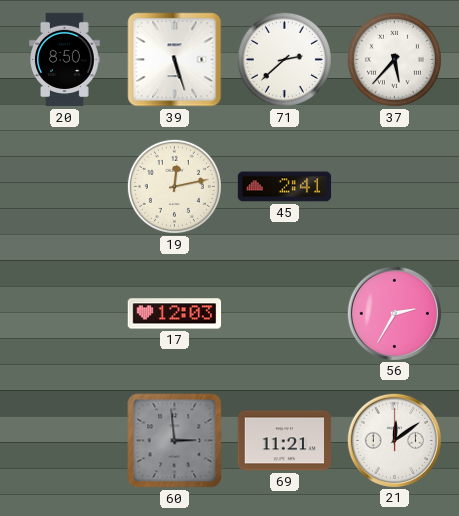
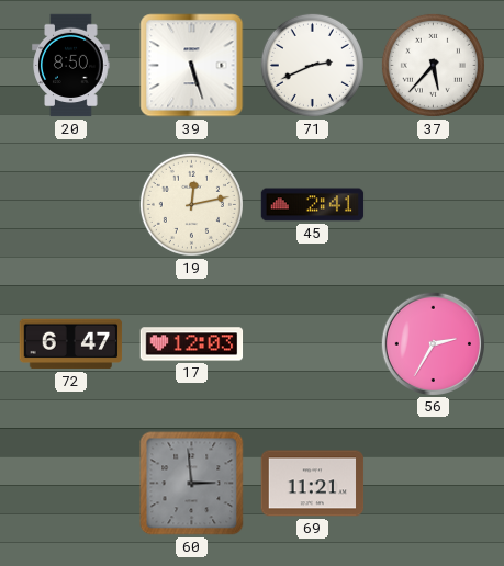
71: 2:38 -> 2:41
72: none -> 6:47
21: 12:09 -> none
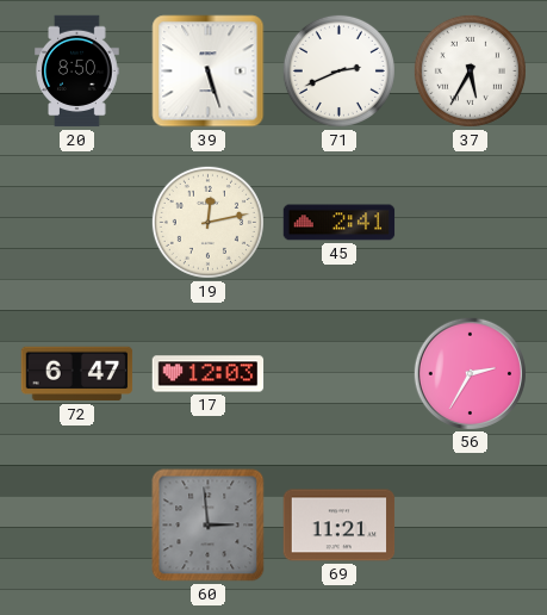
37: 5:37 -> 5:35
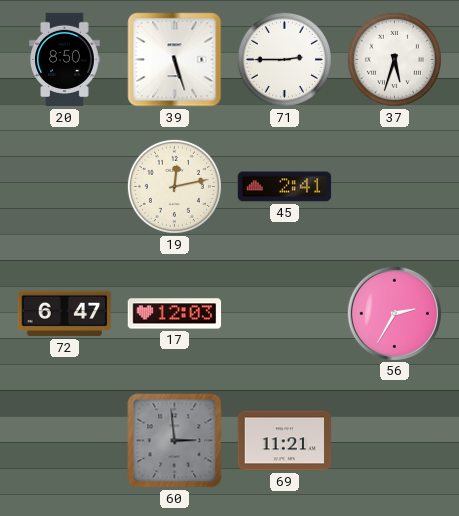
71: 2:41 -> 2:45
37: 5:35 -> 5:33
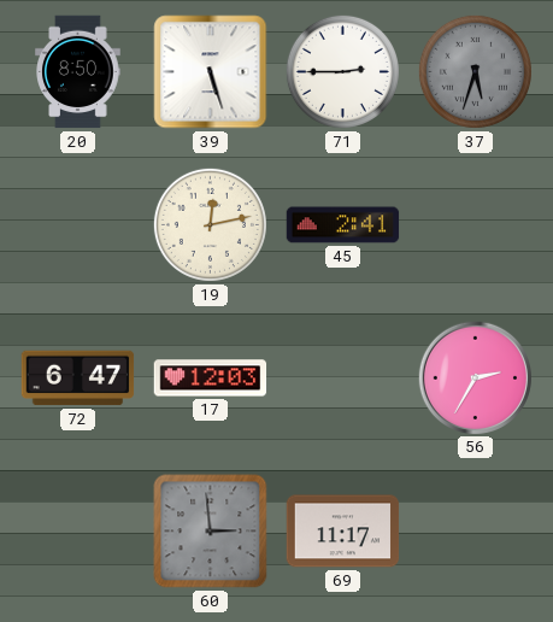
37 dial: white -> grey
69: 11:21 -> 11:17
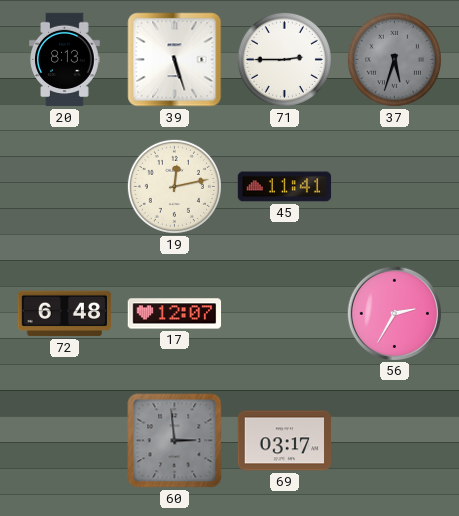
20: 8:50 -> 8:13
45: 2:41 -> 11:41
72: 6:47 -> 6:48
17: 12:03 -> 12:07
69: 11:17 -> 03:17
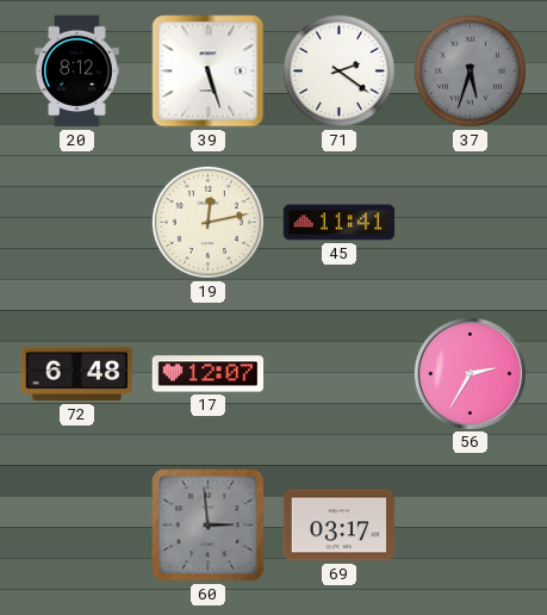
20: 8:13 -> 8:12
71: 2:45 -> 2:21
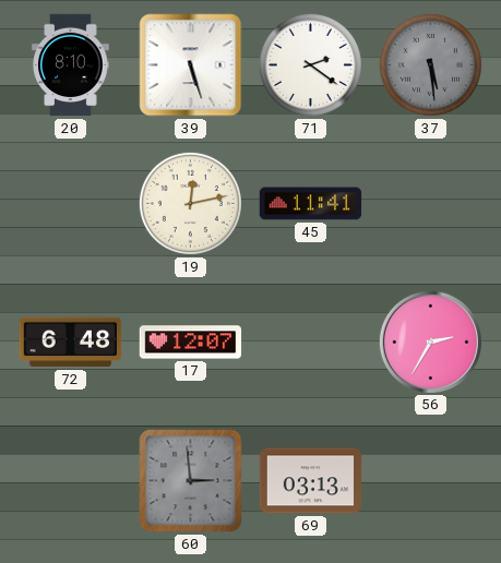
20: 8:12 -> 8:10
37: 5:33 -> 5:29
69: 03:17 -> 03:13
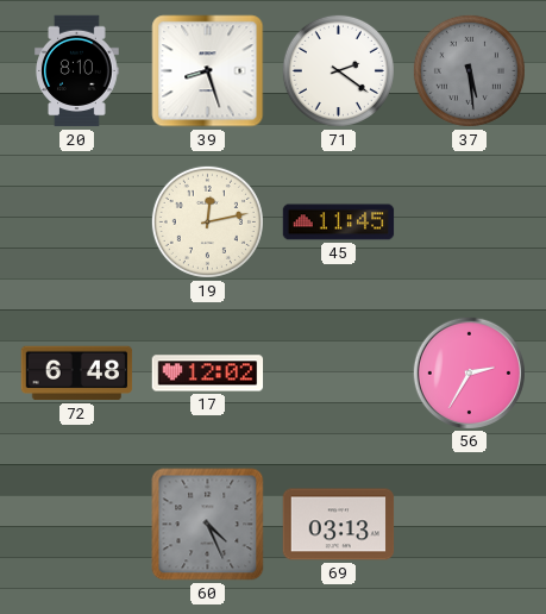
39: 5:27 -> 8:27
45: 11:41 -> 11:45
17: 12:07 -> 12:02
60: 2:59 -> 4:26
